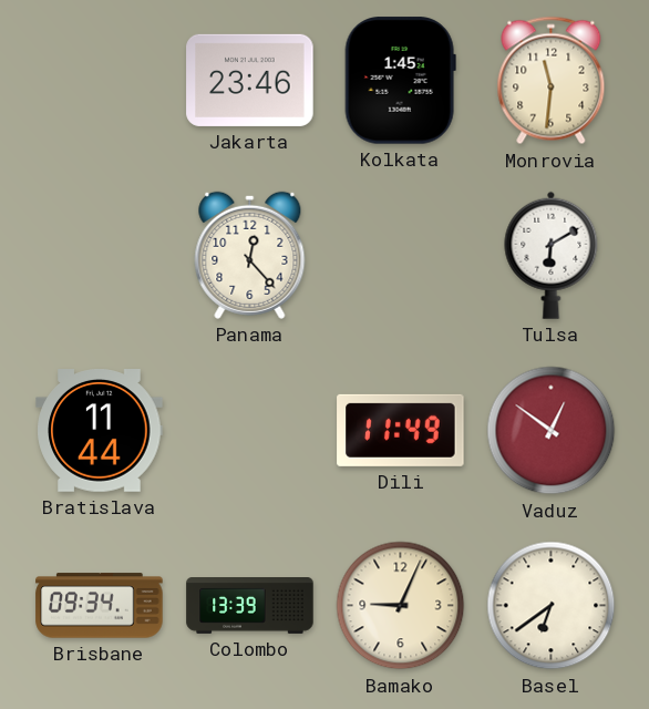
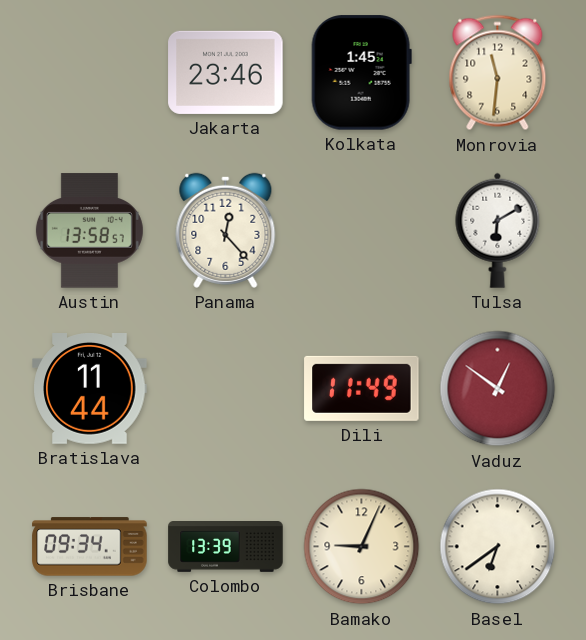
Austin: none -> 13:58
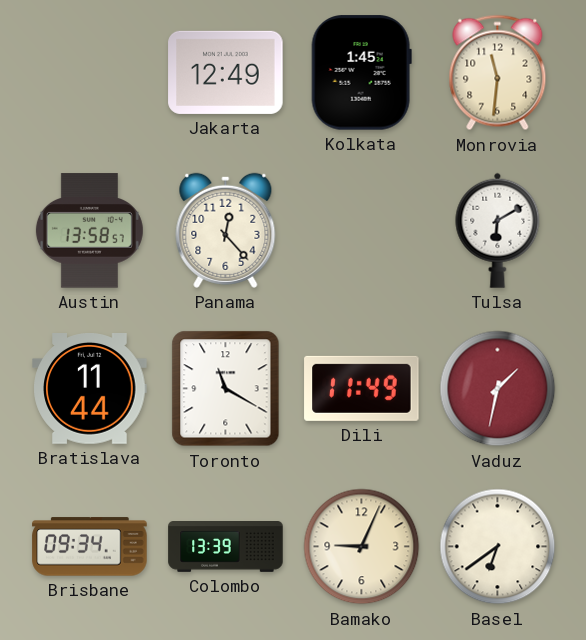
Jakarta: 23:46 -> 12:49
Toronto: none -> 11:20
Vaduz: 12:51 -> 1:32
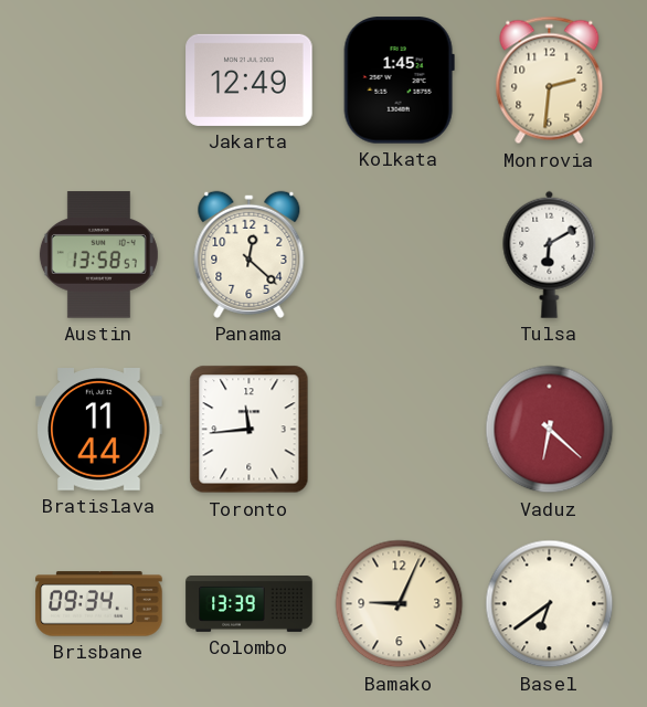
Monrovia: 11:31 -> 2:31
Panama: 12:23 -> 12:22
Toronto: 11:20 -> 11:44
Dili: 11:49 -> none
Vaduz: 1:32 -> 6:22
